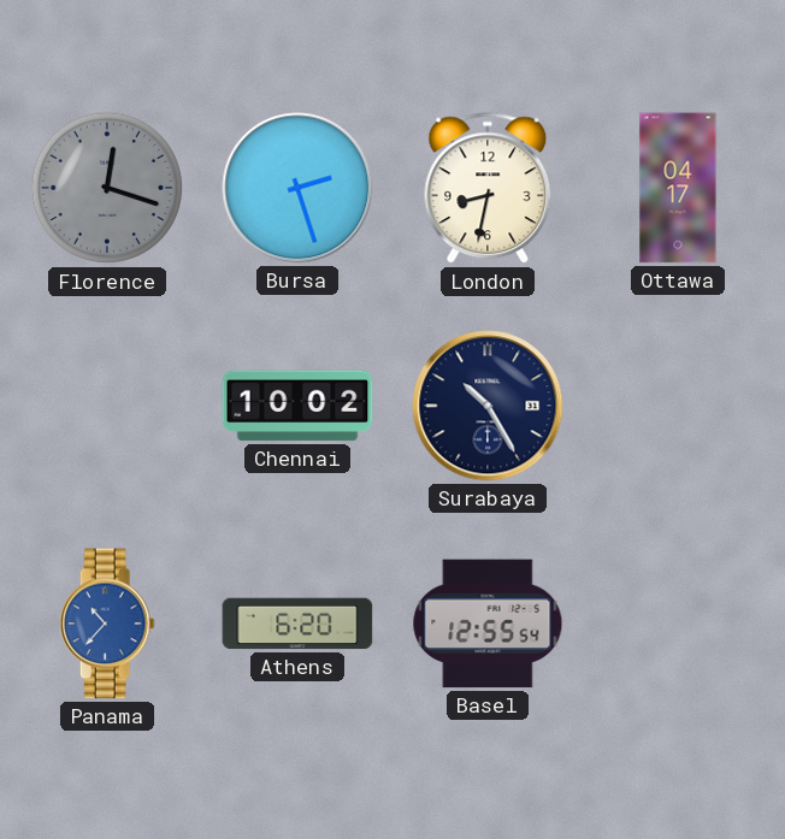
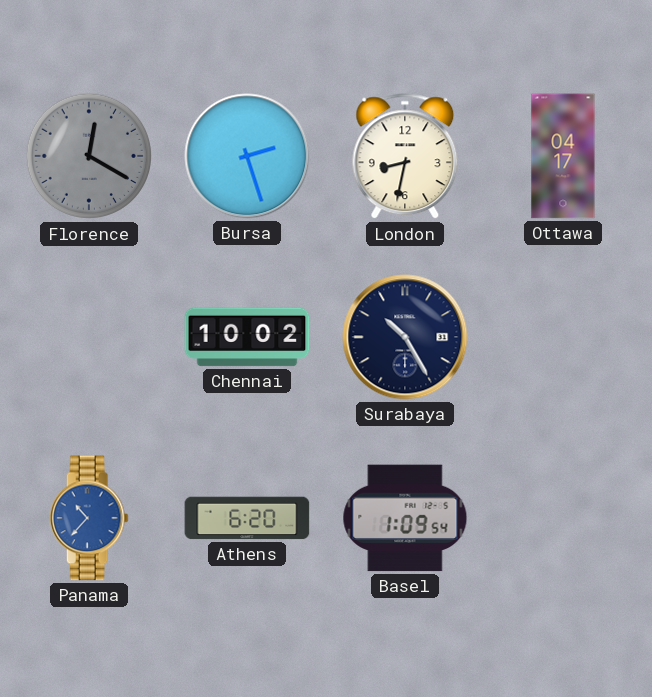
Florence: 12:18 -> 12:20
Basel: 12:55 -> 1:09
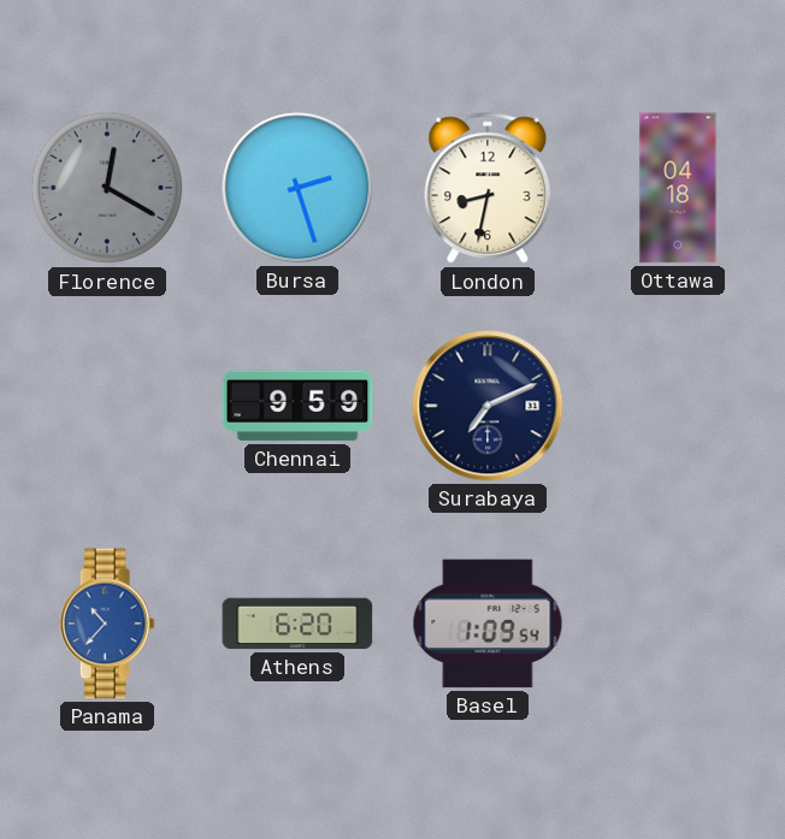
Ottawa: 04:17 -> 04:18
Chennai: 10:02 -> 9:59
Surabaya: 10:25 -> 7:11
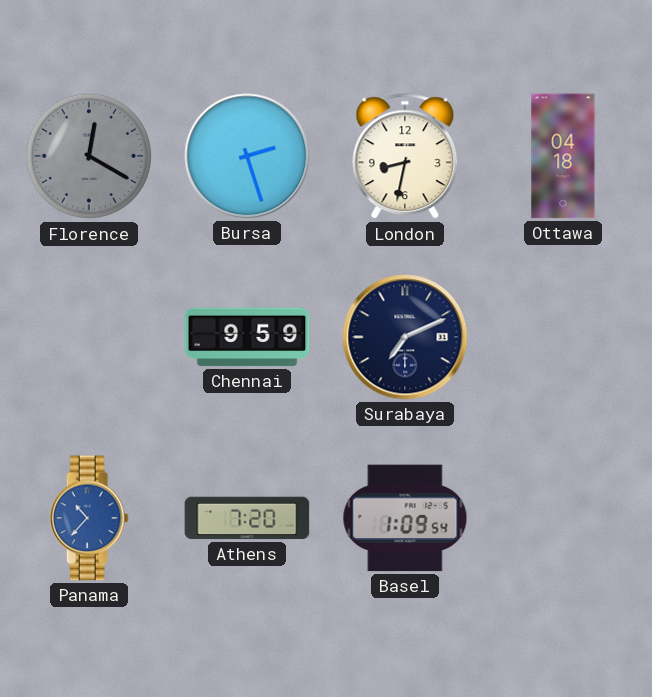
Athens: 6:20 -> 7:20
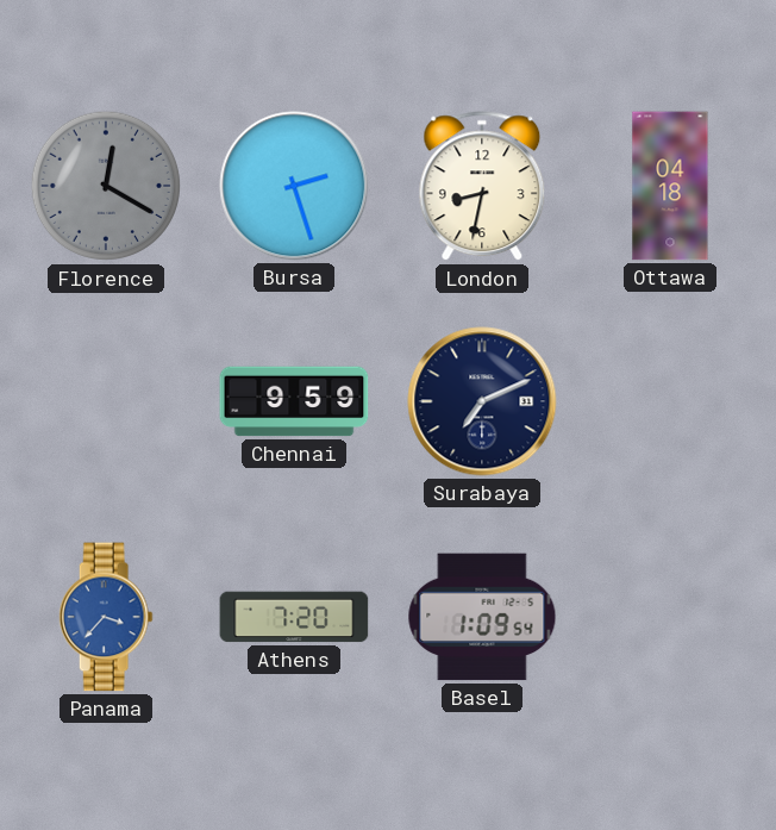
Panama: 10:37 -> 3:37
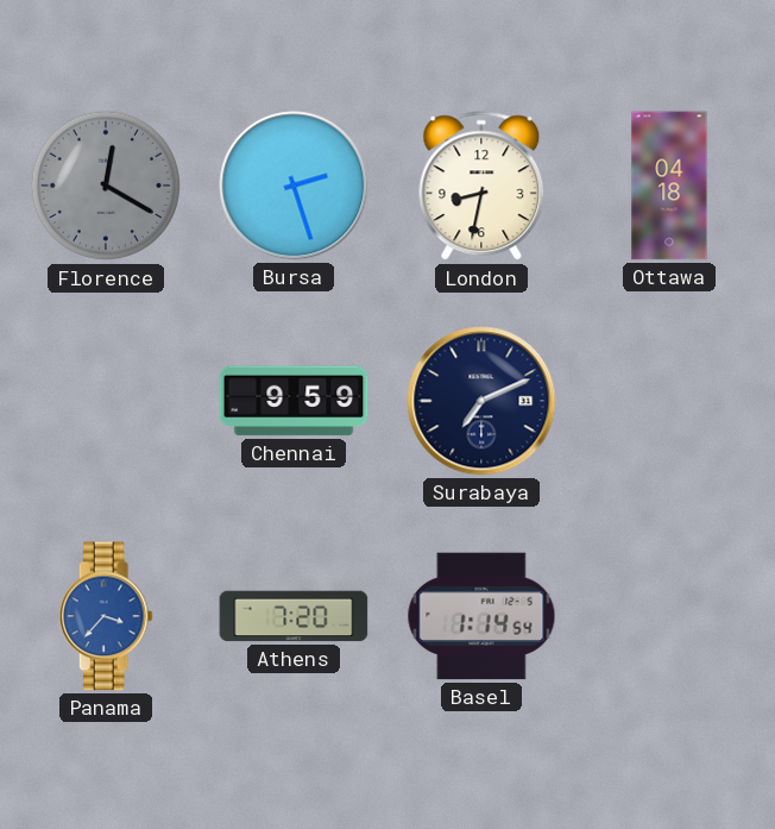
Basel: 1:09 -> 1:14
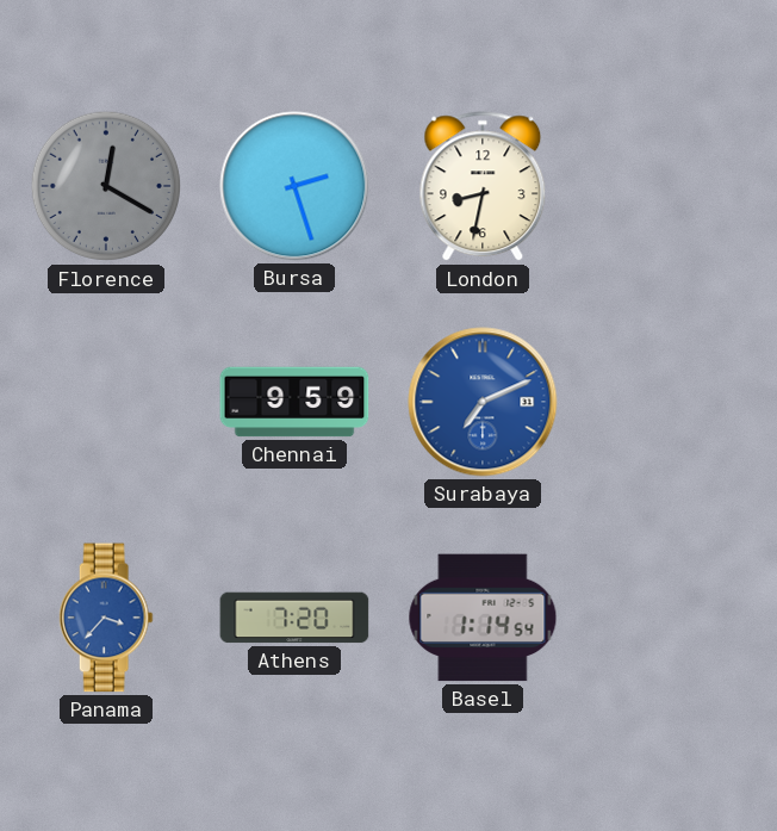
Ottawa: 04:18 -> none
Surabaya dial: navy -> blue
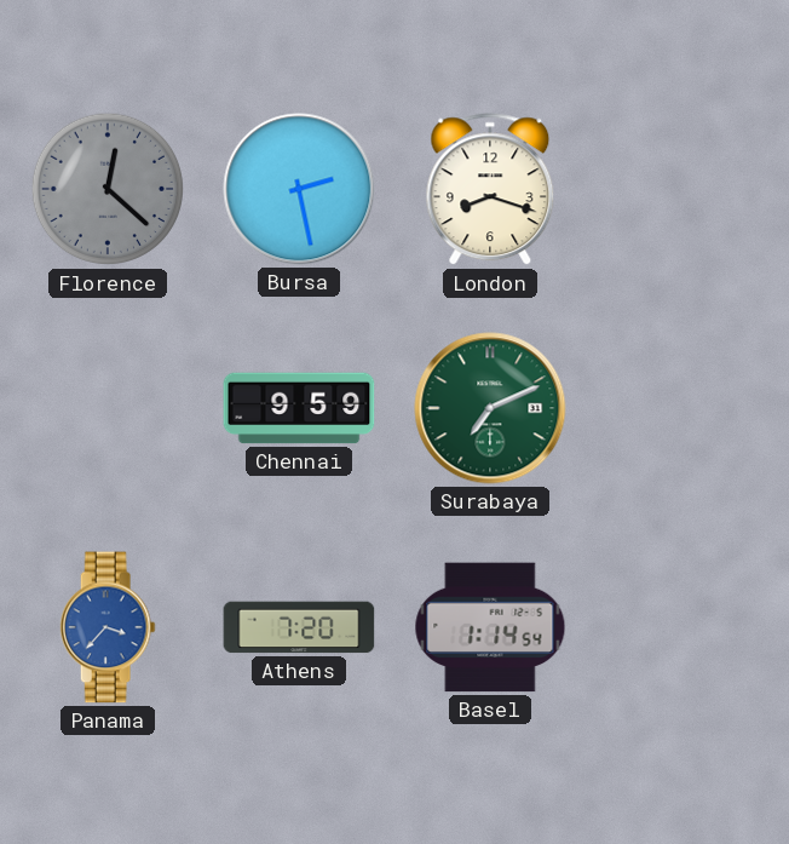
Florence: 12:20 -> 12:22
Bursa: 2:27 -> 2:28
London: 8:32 -> 8:18
Surabaya dial: blue -> green
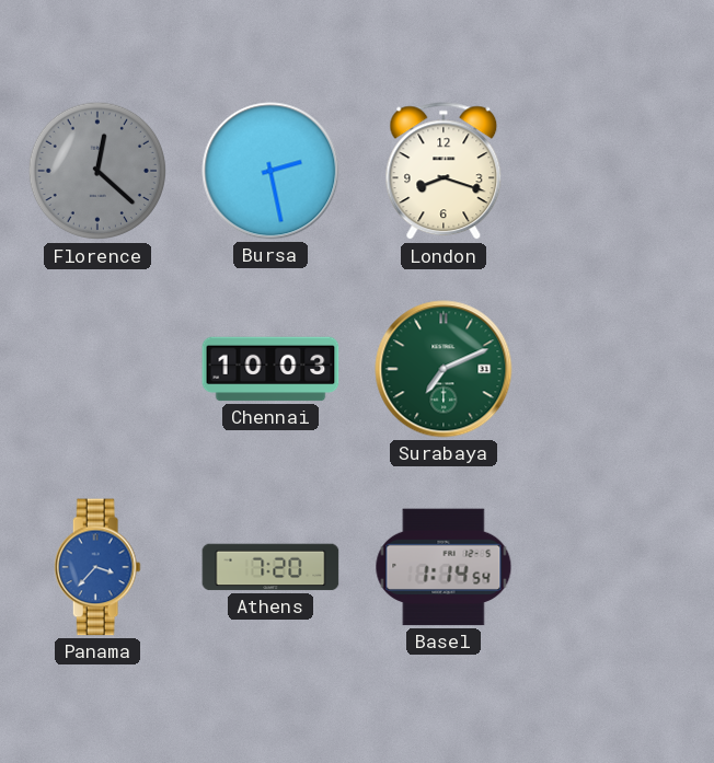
Chennai: 9:59 -> 10:03
